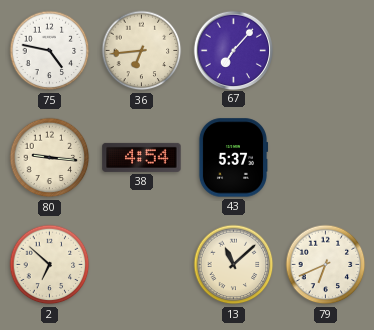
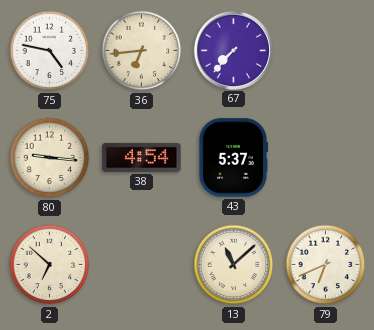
67: 7:07 -> 7:37
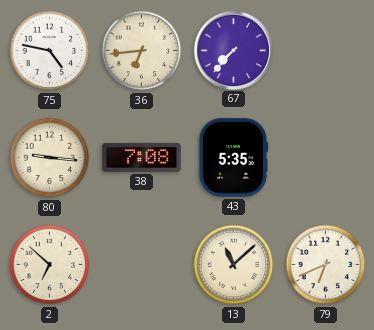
38: 4:54 -> 7:08
43: 5:37 -> 5:35
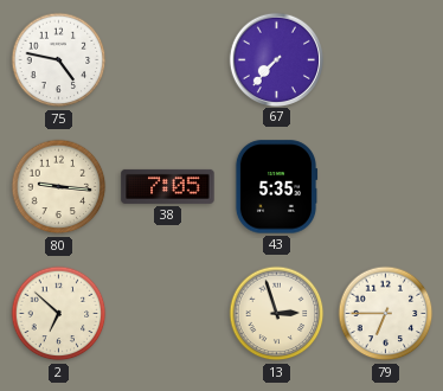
36: 6:44 -> none
38: 7:08 -> 7:05
13: 11:08 -> 2:57
79: 6:41 -> 6:45
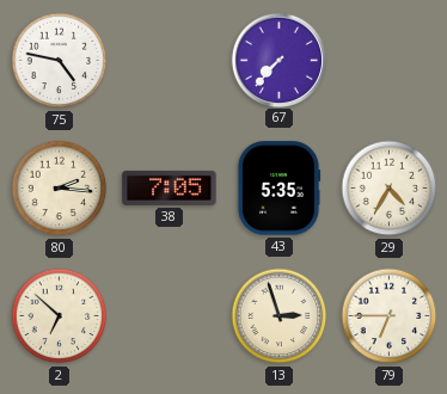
80: 9:16 -> 2:16
29: none -> 4:35
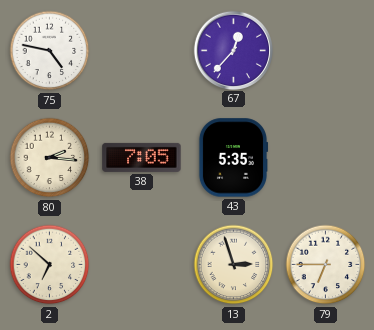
67: 7:37 -> 12:37
29: 4:35 -> none
